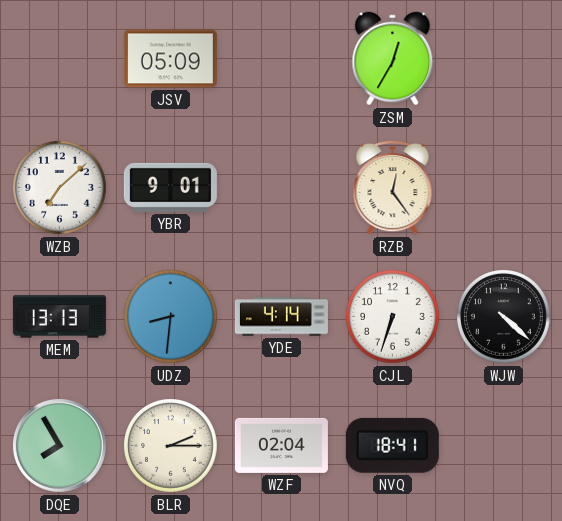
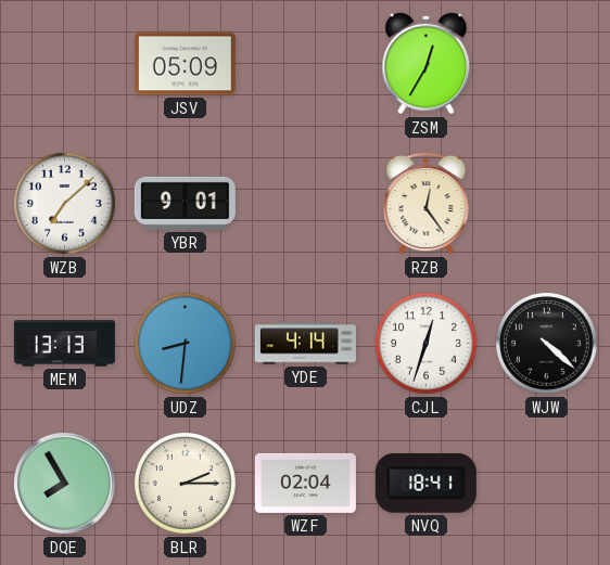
CJL: 6:33 -> 12:33
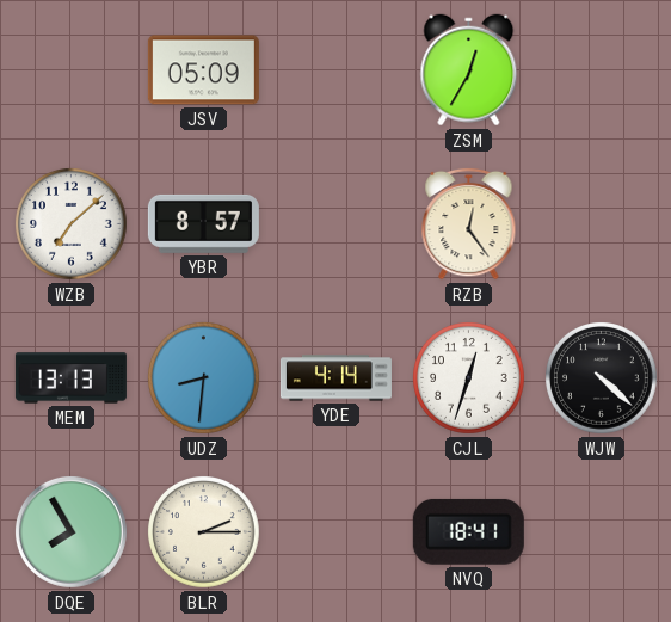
YBR: 9:01 -> 8:57
WZF: 02:04 -> none
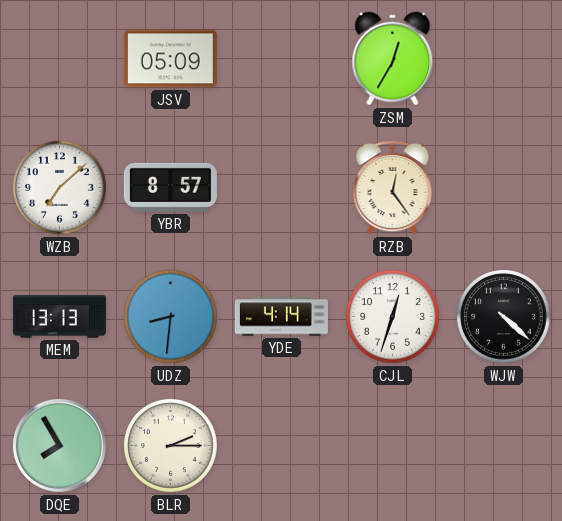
NVQ: 18:41 -> none
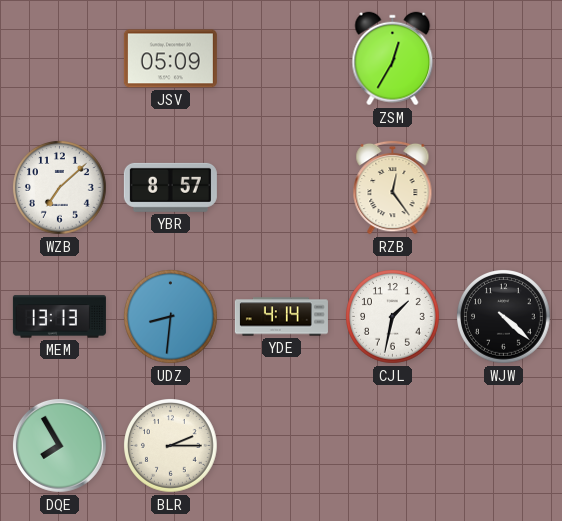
CJL: 12:33 -> 1:32
